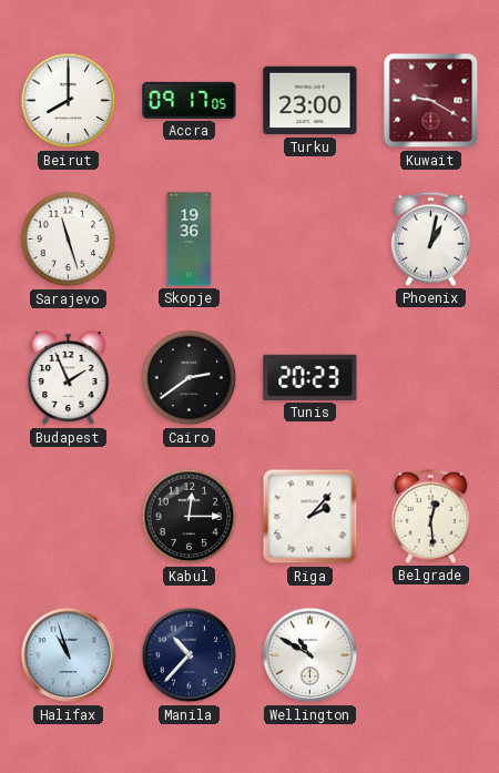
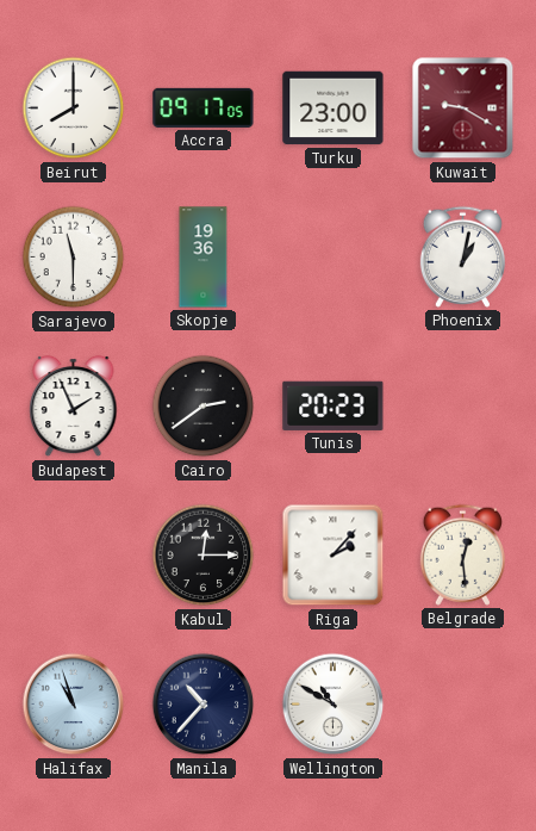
Sarajevo: 11:27 -> 11:30
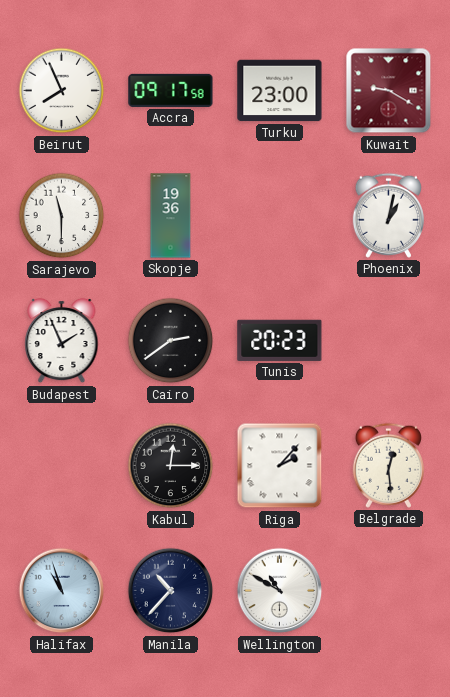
Beirut: 8:00 -> 7:56
Accra: 09:17:05 -> 09:17:58
